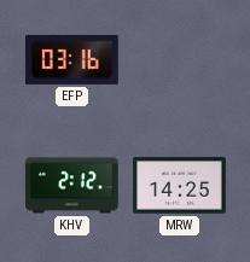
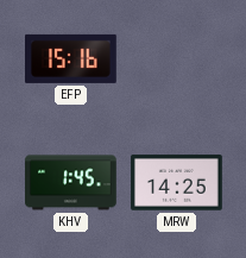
EFP: 03:16 -> 15:16
KHV: 2:12 -> 1:45
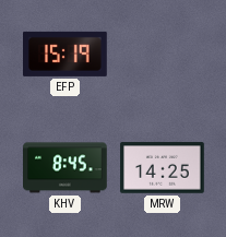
EFP: 15:16 -> 15:19
KHV: 1:45 -> 8:45
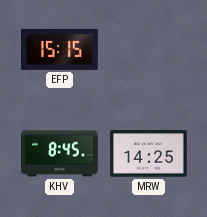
EFP: 15:19 -> 15:15
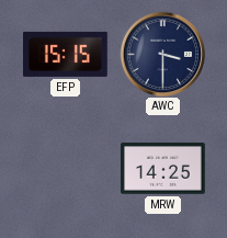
AWC: none -> 3:30
KHV: 8:45 -> none
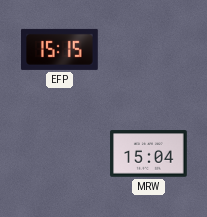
AWC: 3:30 -> none
MRW: 14:25 -> 15:04
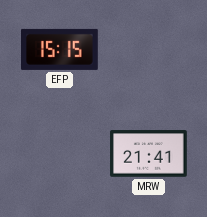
MRW: 15:04 -> 21:41
